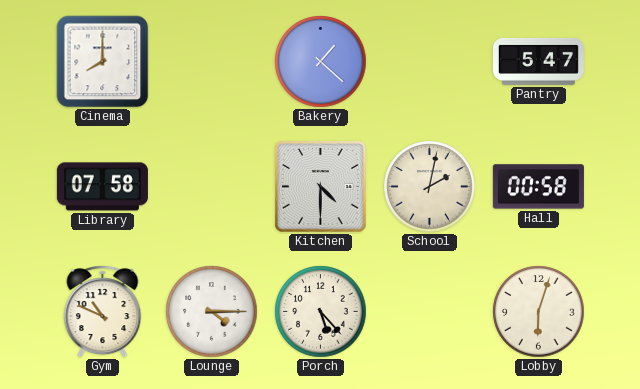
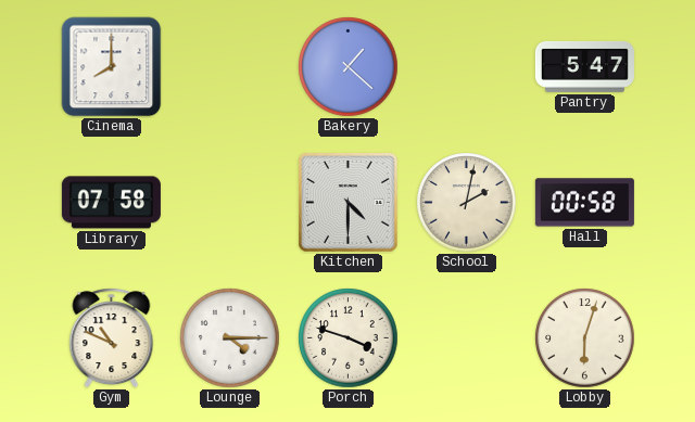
Porch: 5:23 -> 3:48
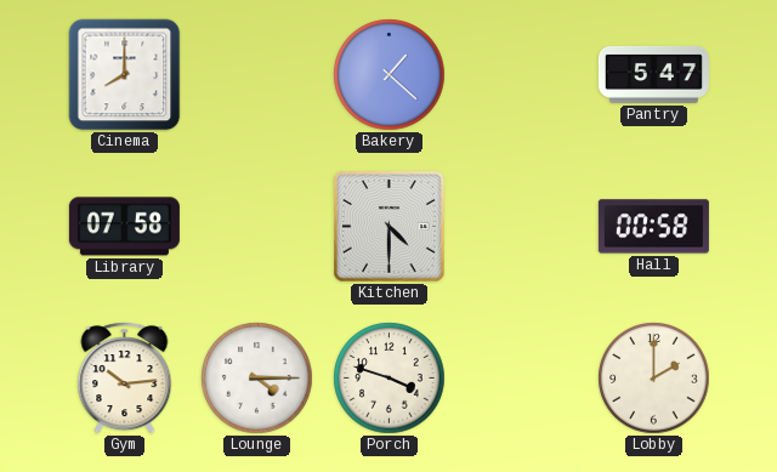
School: 2:02 -> none
Gym: 10:49 -> 10:14
Lobby: 6:03 -> 2:00
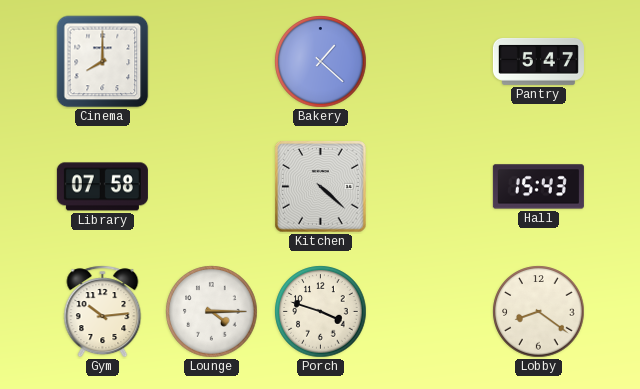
Kitchen: 4:30 -> 4:22
Hall: 00:58 -> 15:43
Lobby: 2:00 -> 8:21
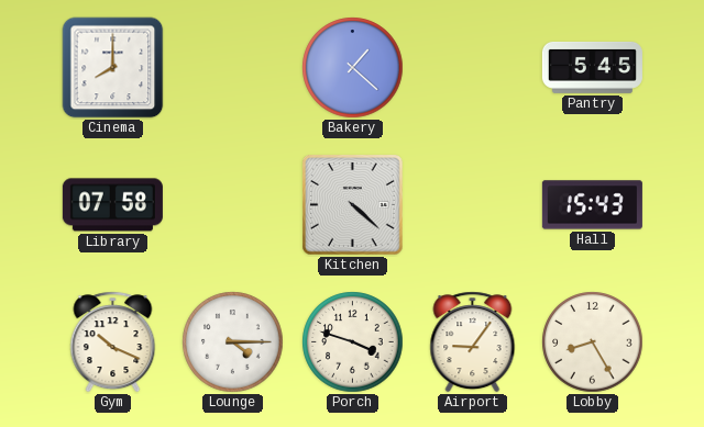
Pantry: 5:47 -> 5:45
Gym: 10:14 -> 10:19
Airport: none -> 9:06
Lobby: 8:21 -> 8:25
